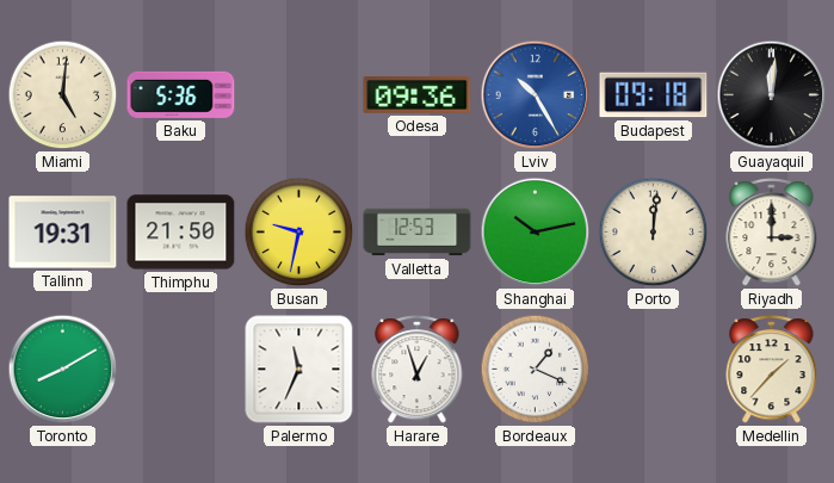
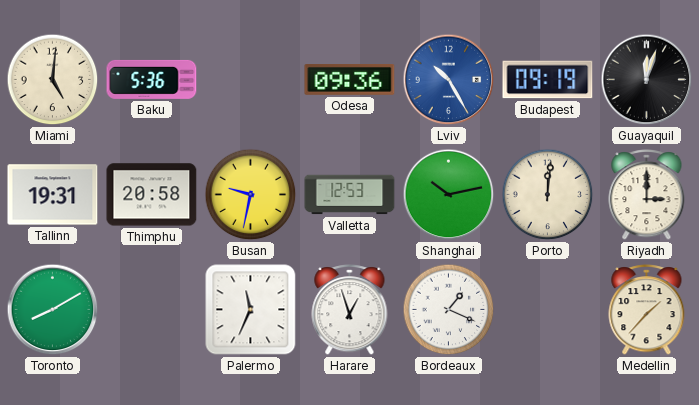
Budapest: 09:18 -> 09:19
Guayaquil: 12:01 -> 12:03
Thimphu: 21:50 -> 20:58
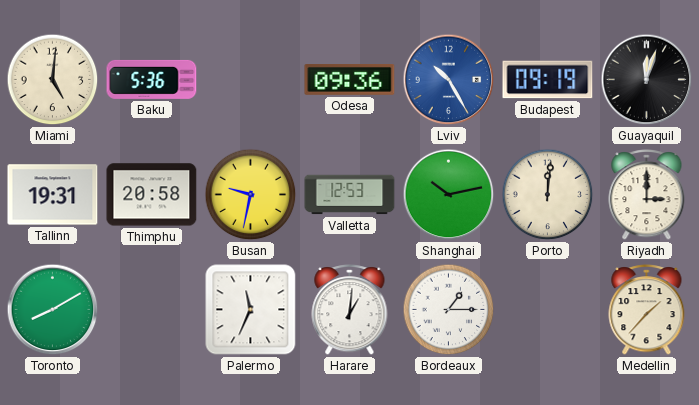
Harare: 12:57 -> 1:01
Bordeaux: 1:19 -> 1:15
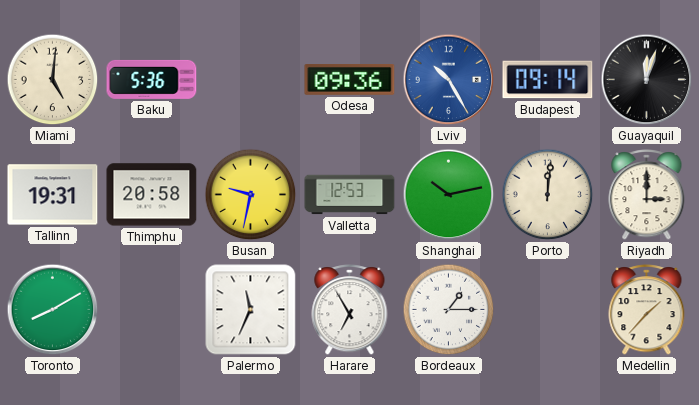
Budapest: 09:19 -> 09:14
Harare: 1:01 -> 6:55
